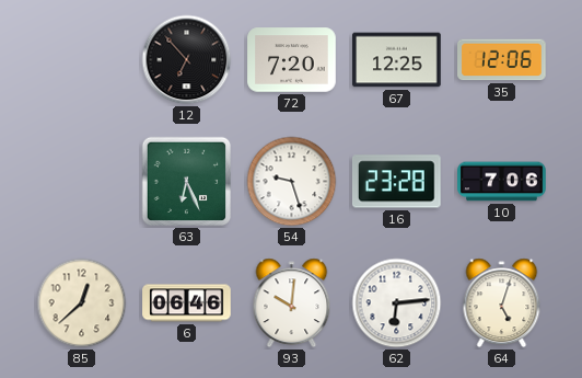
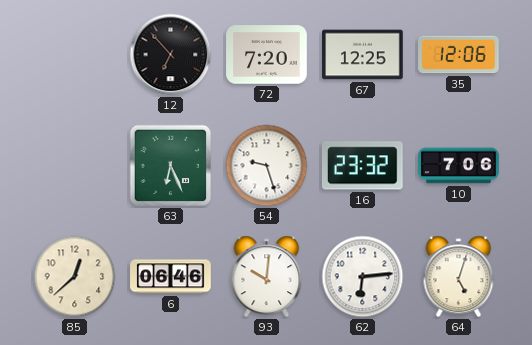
16: 23:28 -> 23:32
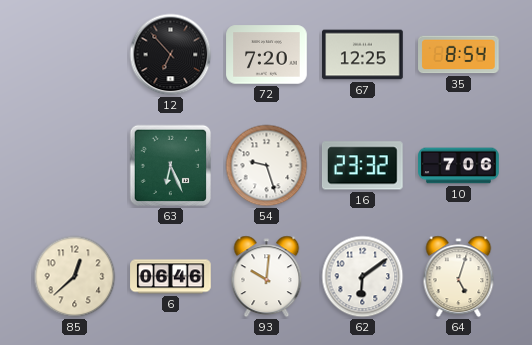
35: 12:06 -> 8:54
62: 6:14 -> 6:09
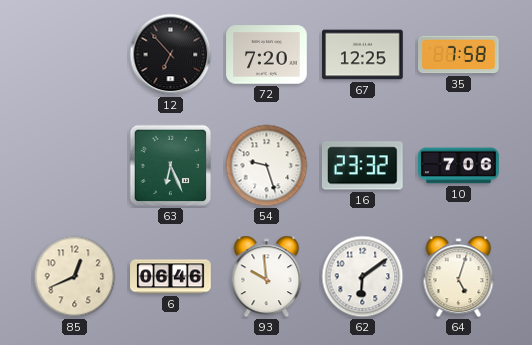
35: 8:54 -> 7:58
85: 12:38 -> 12:41
93: 10:01 -> 9:59
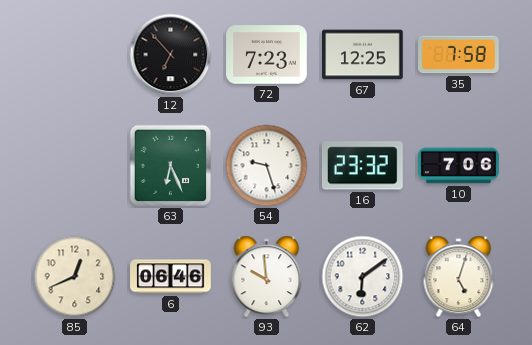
72: 7:20 -> 7:23
